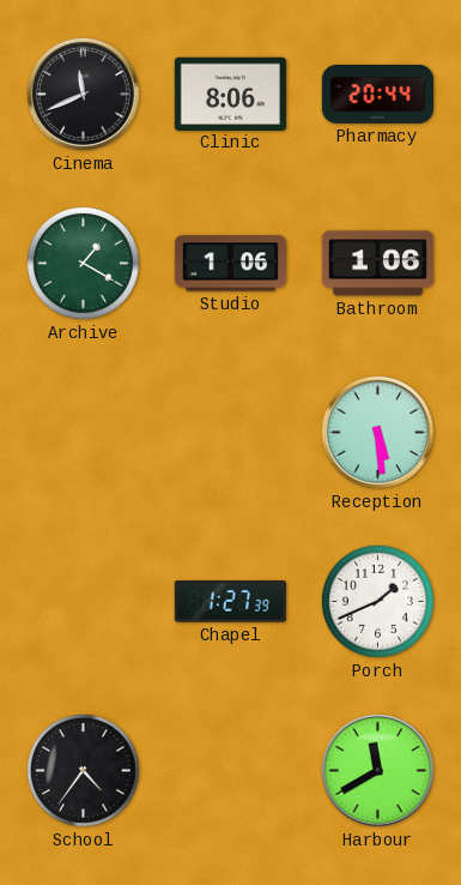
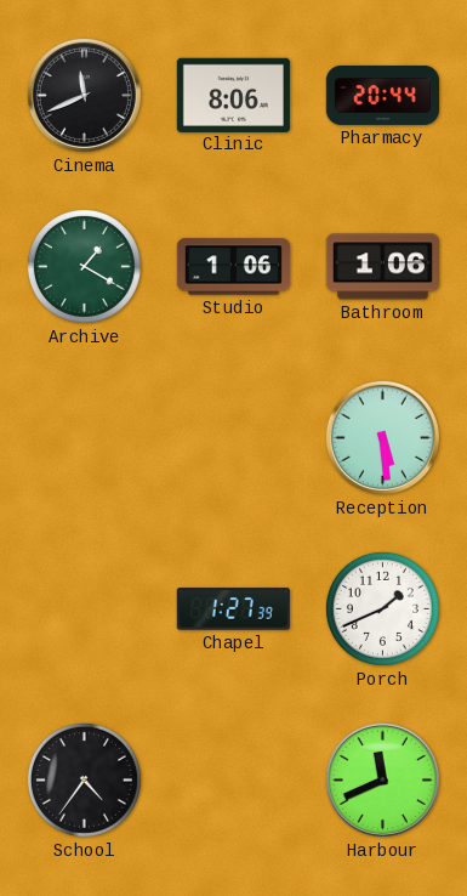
Harbour: 11:40 -> 11:41
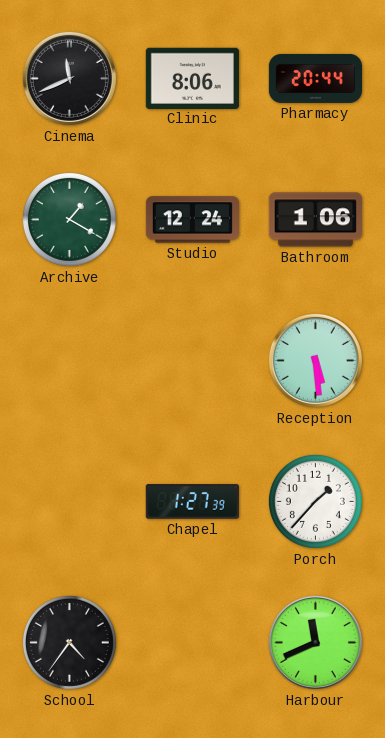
Studio: 1:06 -> 12:24
Porch: 1:41 -> 1:37
